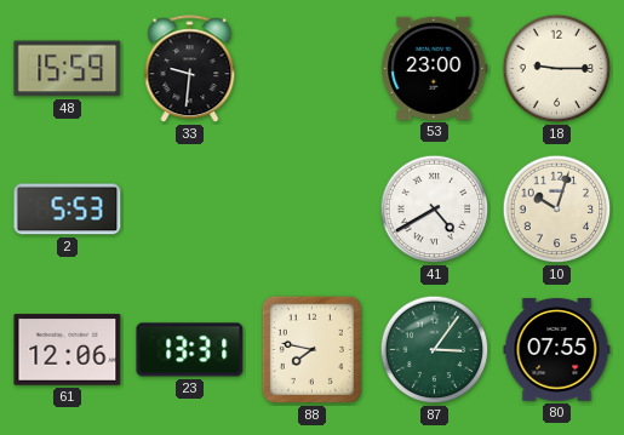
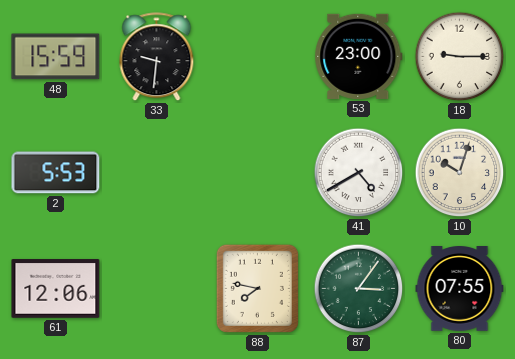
23: 13:31 -> none
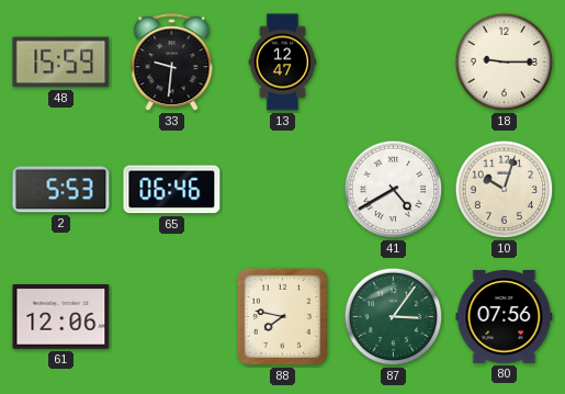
13: none -> 12:47
53: 23:00 -> none
65: none -> 06:46
80: 07:55 -> 07:56
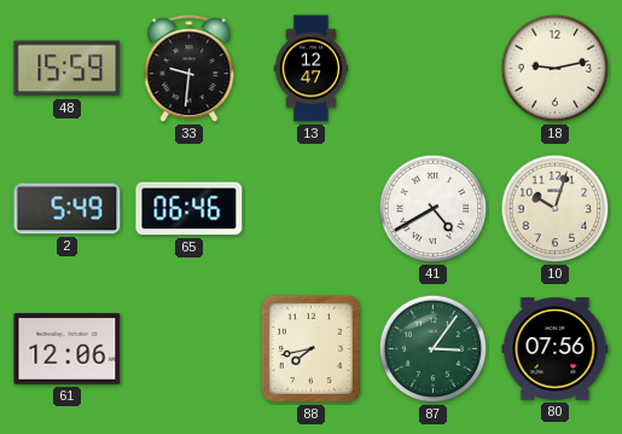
18: 9:15 -> 9:13
2: 5:53 -> 5:49
88: 7:47 -> 7:43
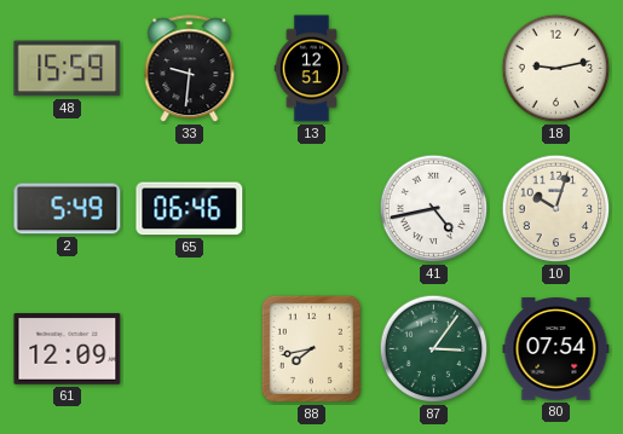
13: 12:47 -> 12:51
41: 4:40 -> 4:43
61: 12:06 -> 12:09
80: 07:56 -> 07:54
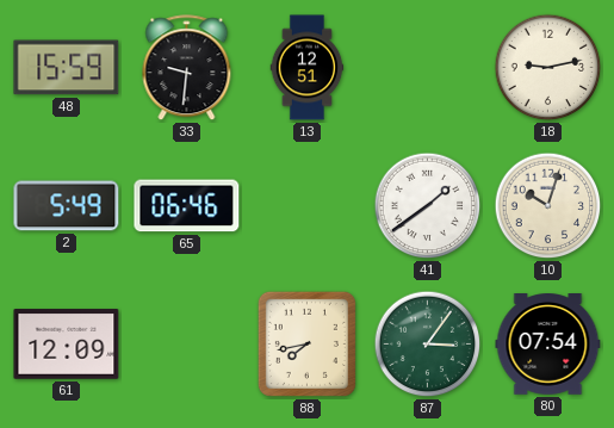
41: 4:43 -> 1:39
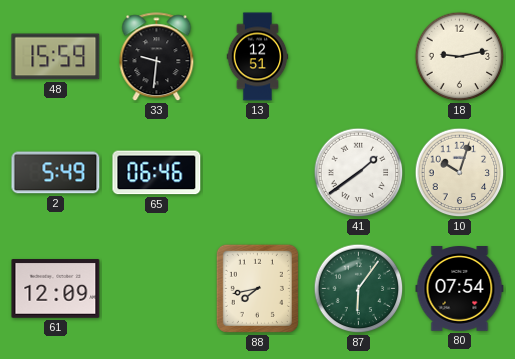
87: 3:06 -> 6:06
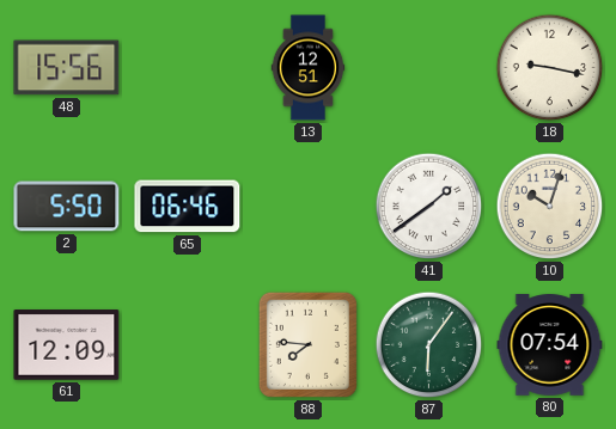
48: 15:59 -> 15:56
33: 9:31 -> none
18: 9:13 -> 9:17
2: 5:49 -> 5:50
88: 7:43 -> 7:46
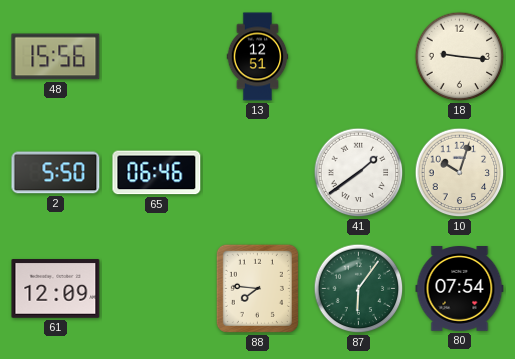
18: 9:17 -> 9:16
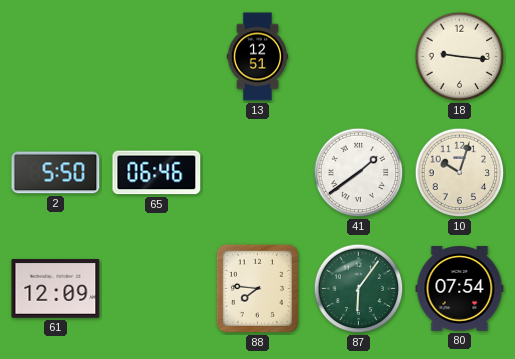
48: 15:56 -> none
